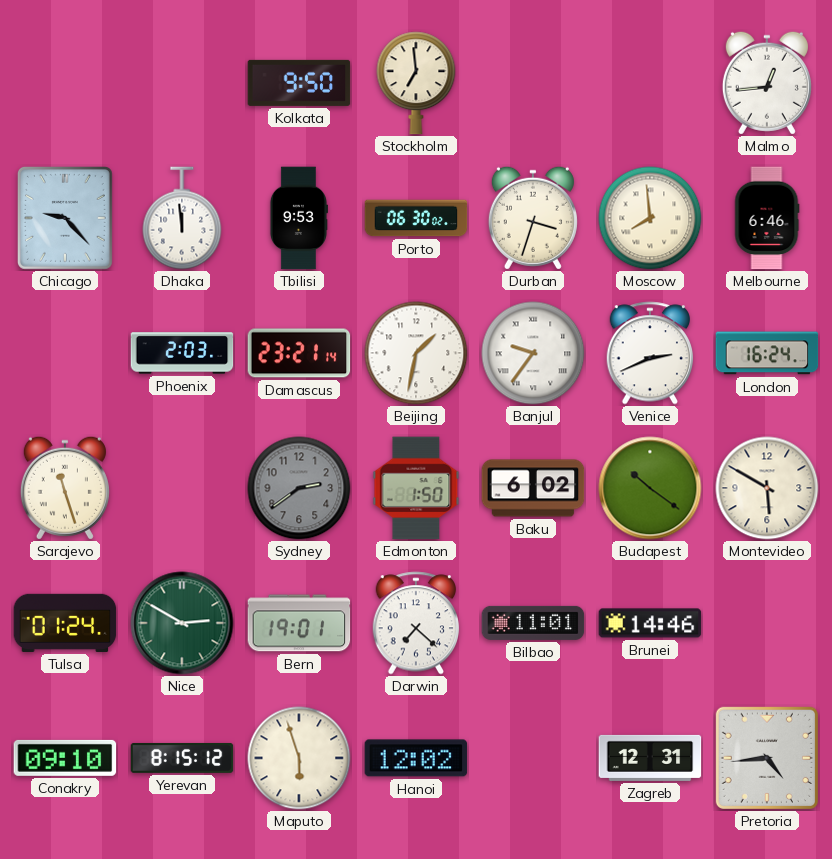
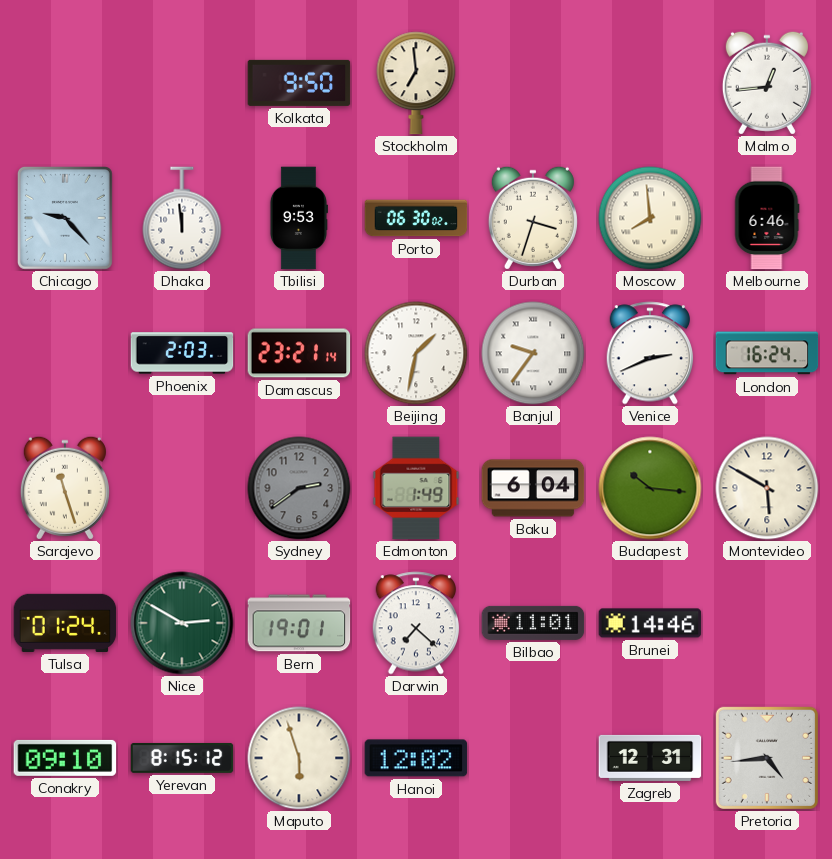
Edmonton: 1:50 -> 1:49
Baku: 6:02 -> 6:04
Budapest: 10:21 -> 10:16
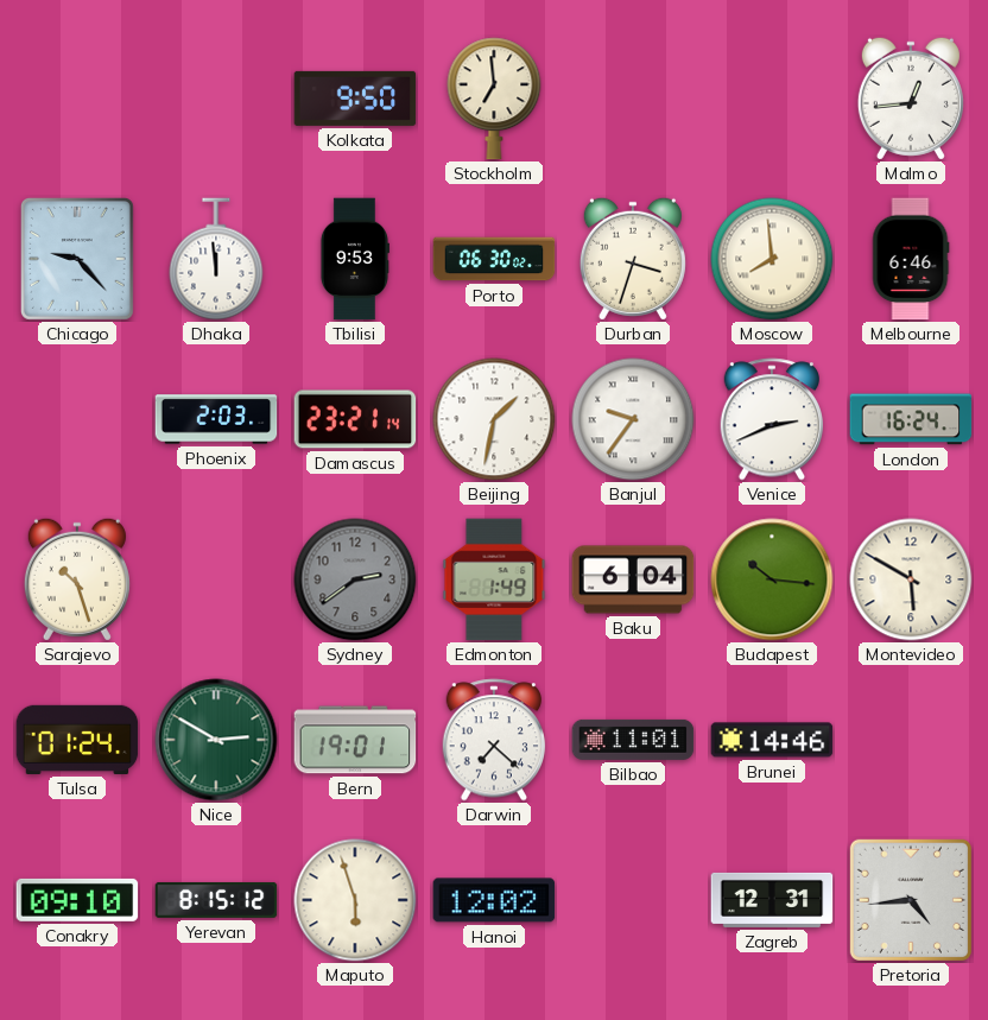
Sarajevo: 11:27 -> 10:27
